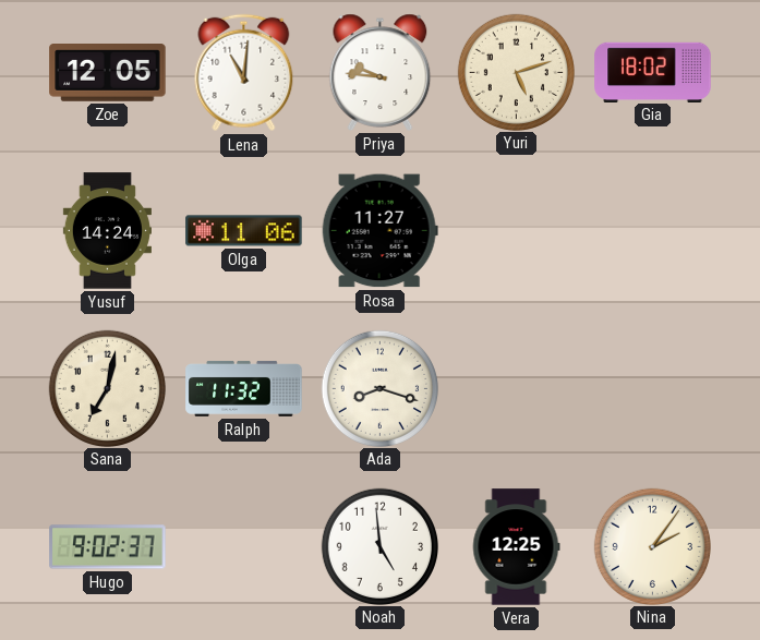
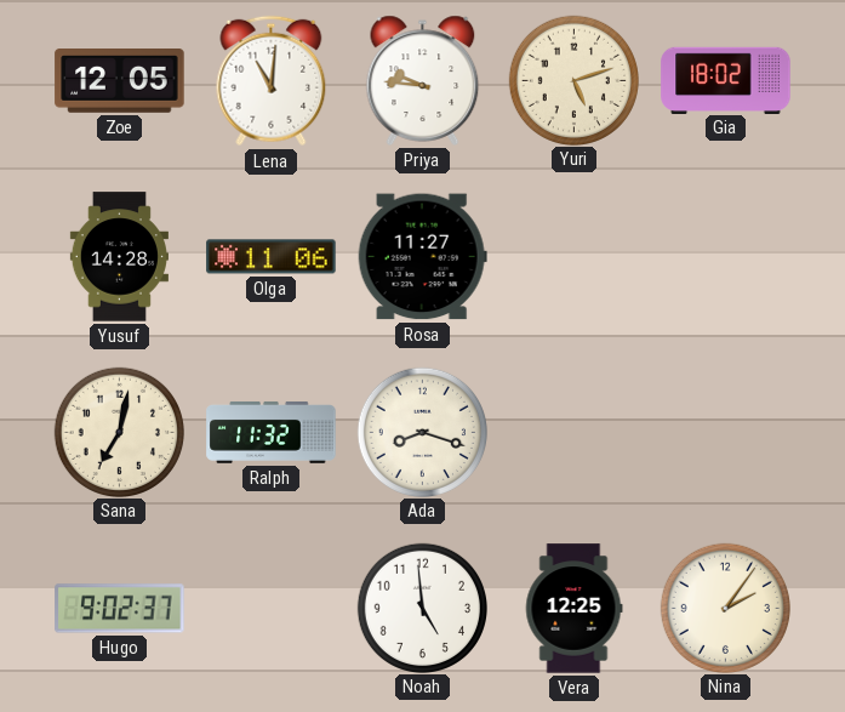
Yusuf: 14:24 -> 14:28
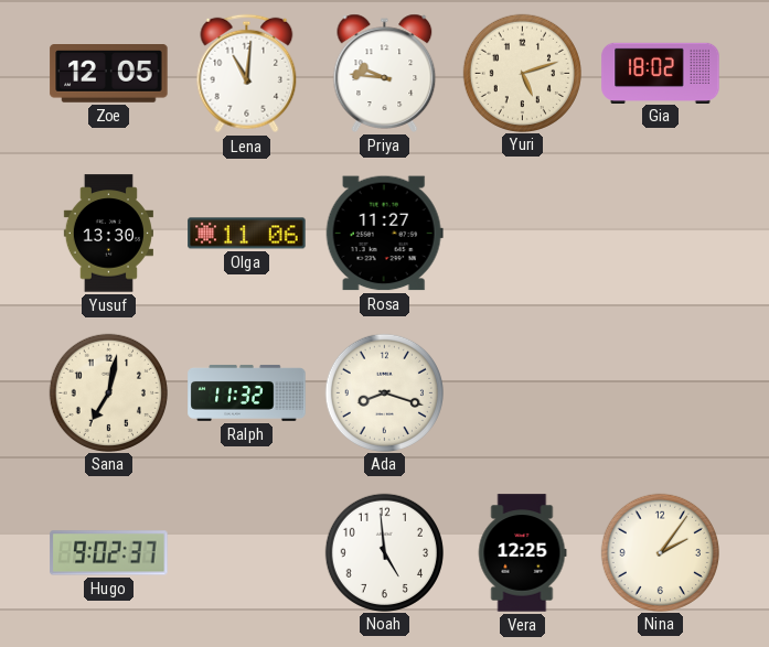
Yusuf: 14:28 -> 13:30
